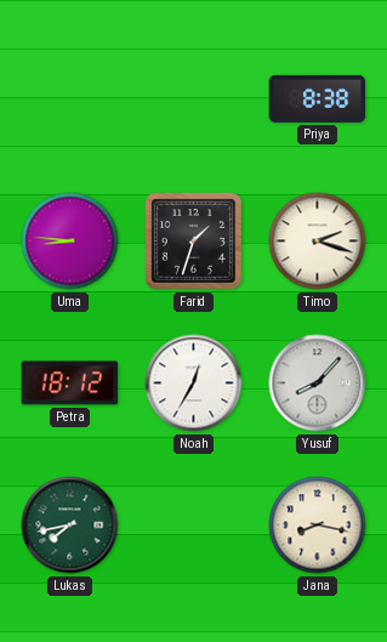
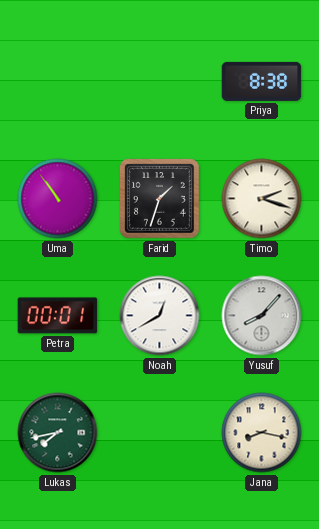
Uma: 8:46 -> 10:54
Petra: 18:12 -> 00:01
Noah: 12:35 -> 12:40
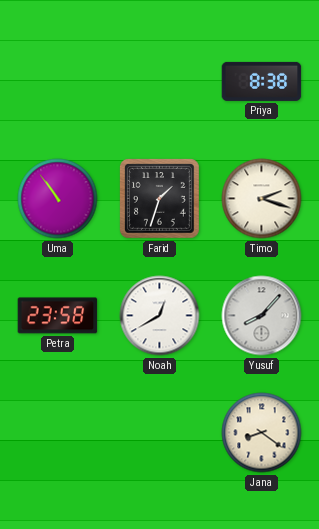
Petra: 00:01 -> 23:58
Lukas: 7:43 -> none
Jana: 8:17 -> 8:21
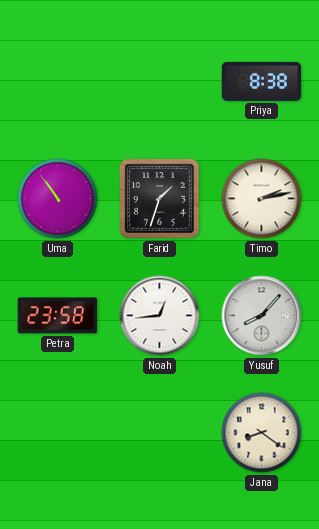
Timo: 2:18 -> 2:13
Noah: 12:40 -> 12:44
